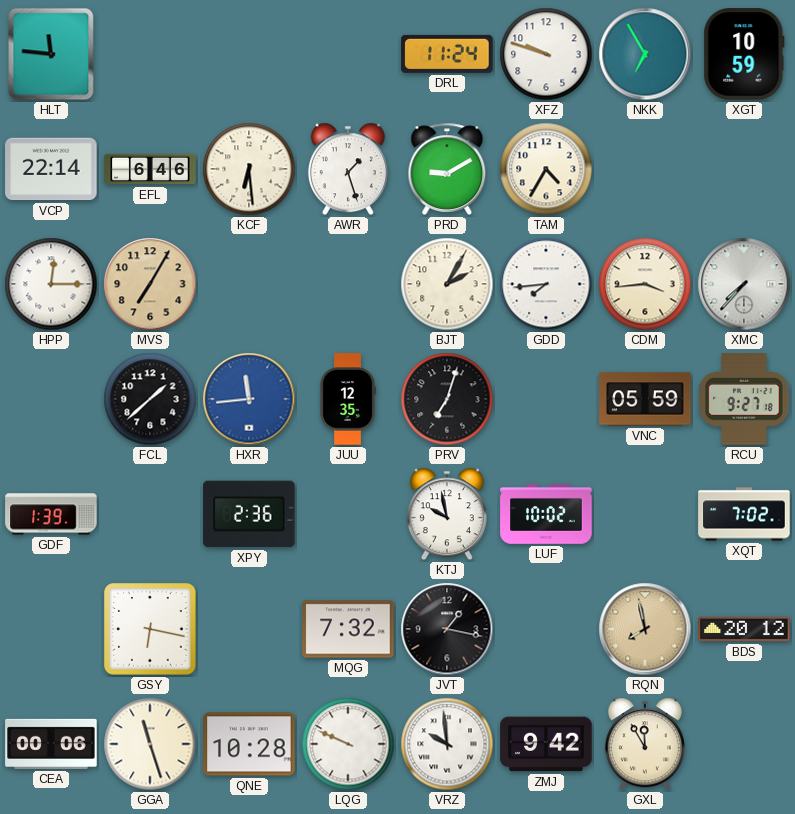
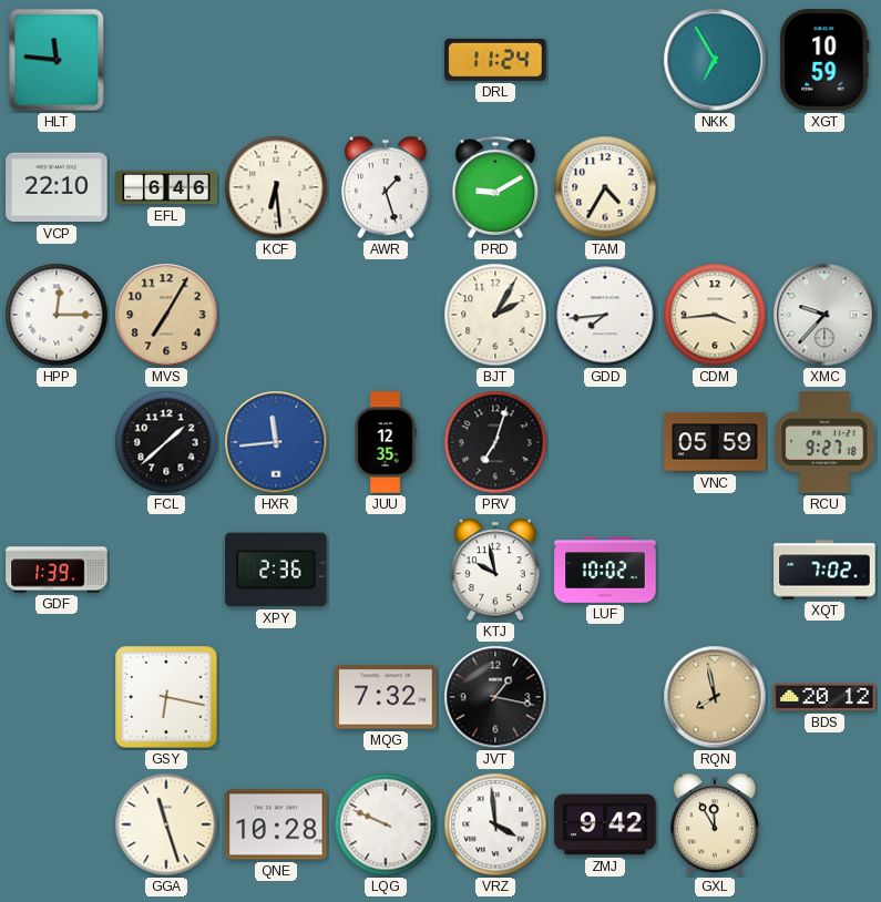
XFZ: 9:48 -> none
VCP: 22:14 -> 22:10
XMC: 7:37 -> 9:37
CEA: 00:06 -> none
VRZ: 9:59 -> 3:59
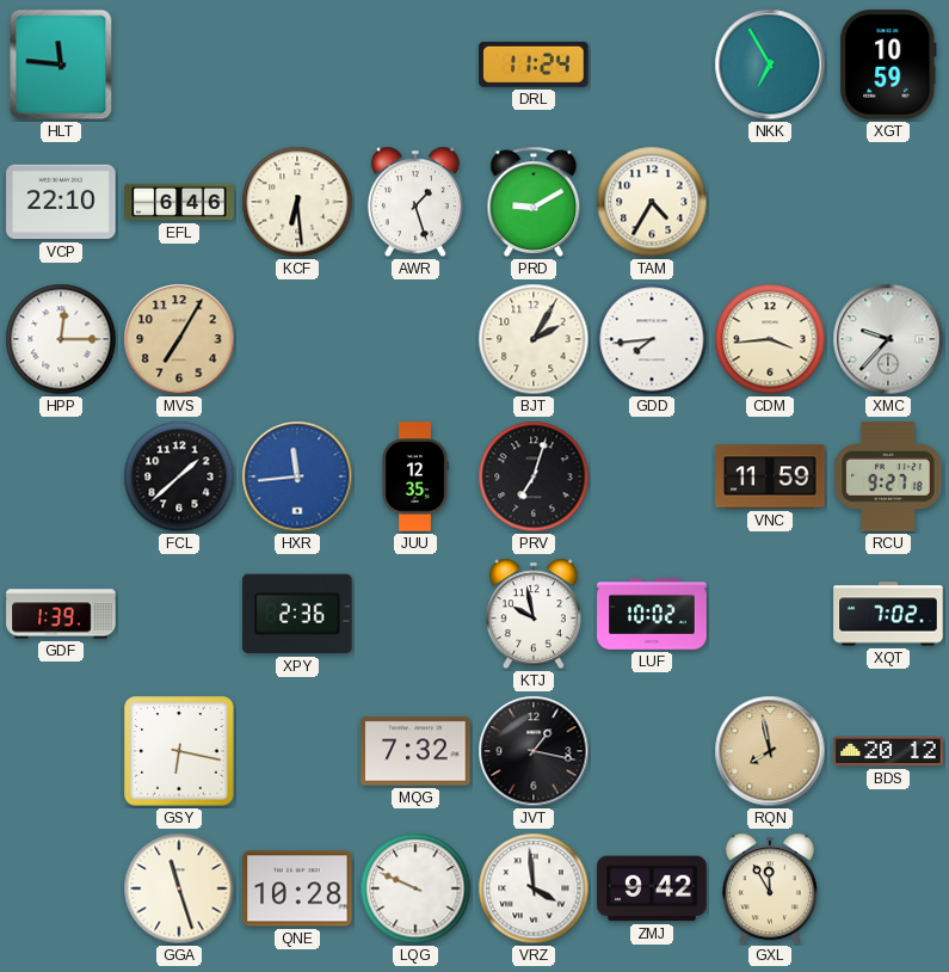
VNC: 05:59 -> 11:59
